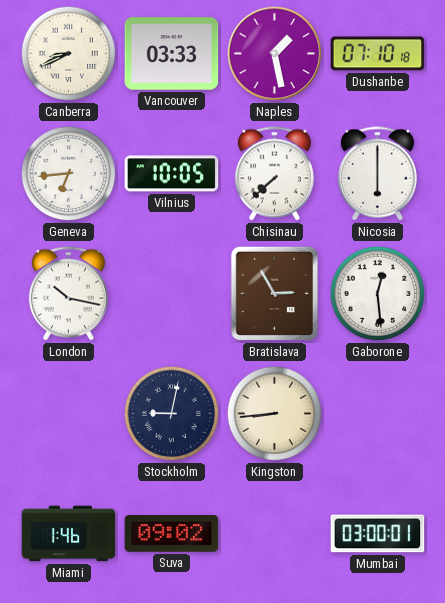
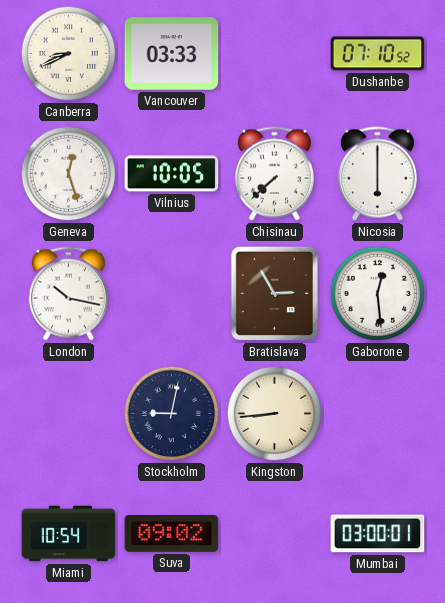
Naples: 1:28 -> none
Dushanbe: 07:10:18 -> 07:10:52
Geneva: 6:44 -> 12:27
Miami: 1:46 -> 10:54
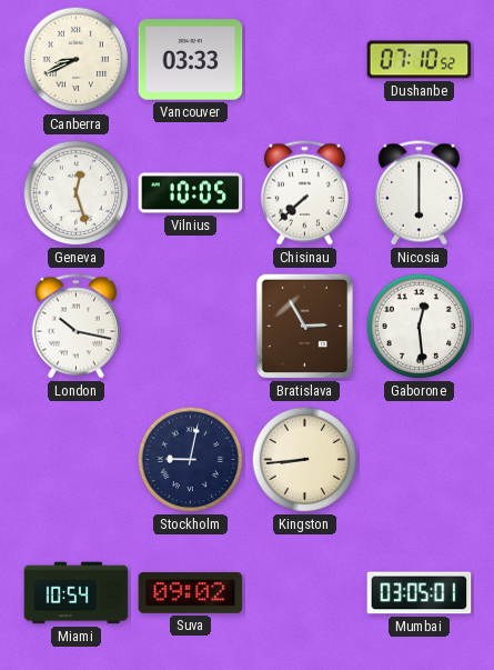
Mumbai: 03:00 -> 03:05
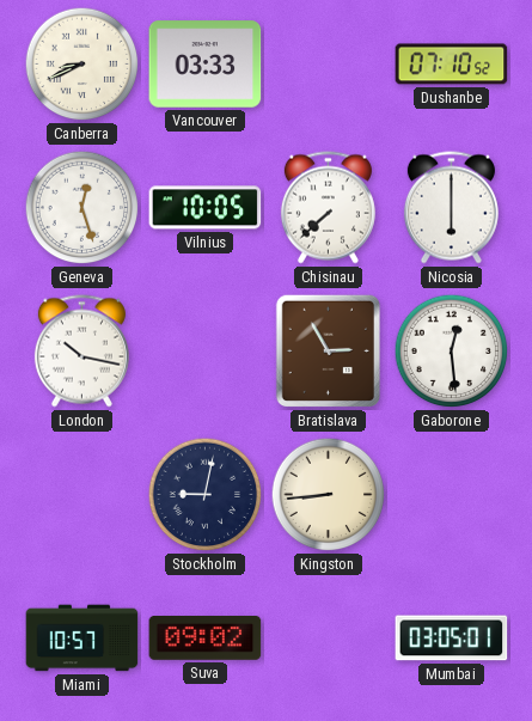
Miami: 10:54 -> 10:57
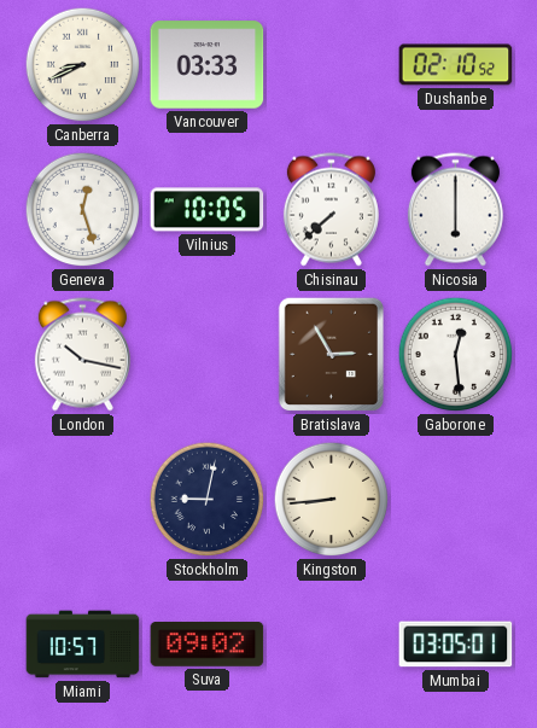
Dushanbe: 07:10 -> 02:10
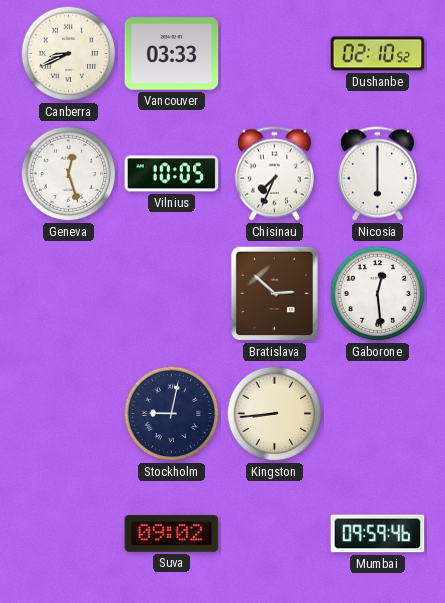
Chisinau: 7:38 -> 7:34
London: 10:17 -> none
Bratislava: 2:55 -> 2:52
Miami: 10:57 -> none
Mumbai: 03:05 -> 09:59
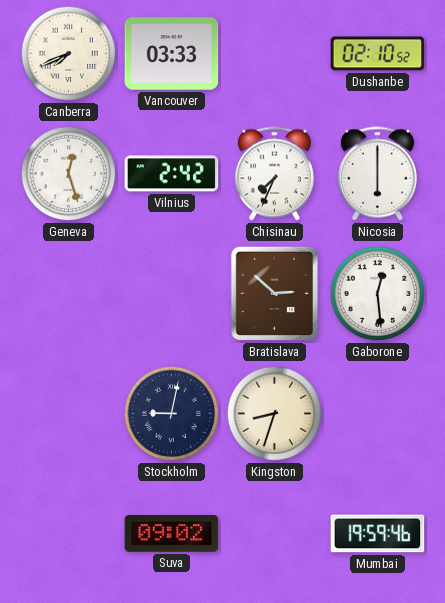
Canberra: 8:41 -> 7:41
Vilnius: 10:05 -> 2:42
Kingston: 8:44 -> 8:33
Mumbai: 09:59 -> 19:59
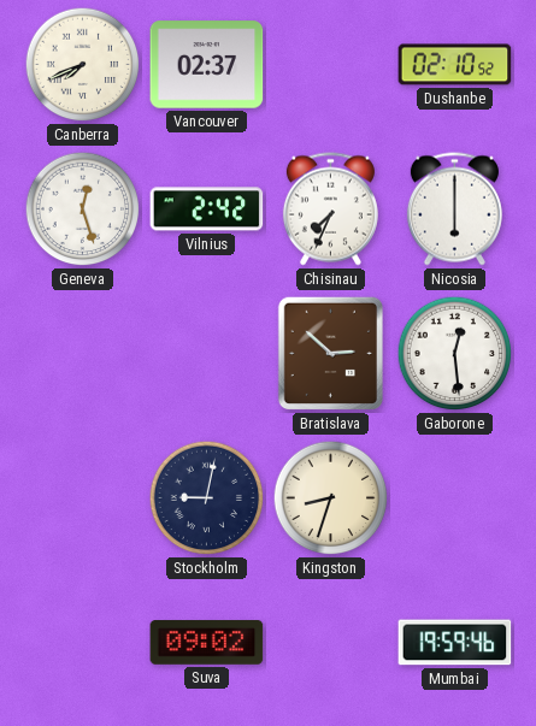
Vancouver: 03:33 -> 02:37
